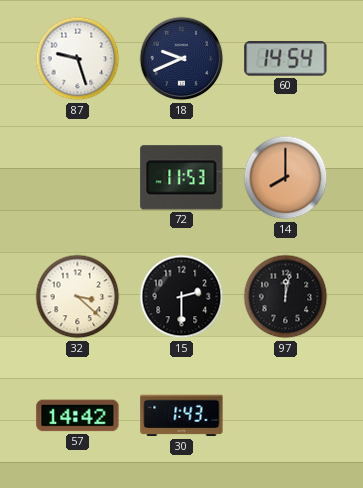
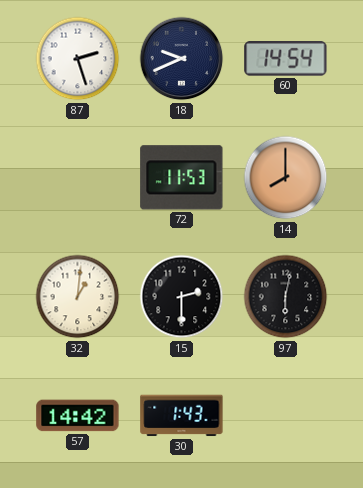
87: 9:27 -> 2:27
32: 3:22 -> 1:01
97: 12:02 -> 6:02
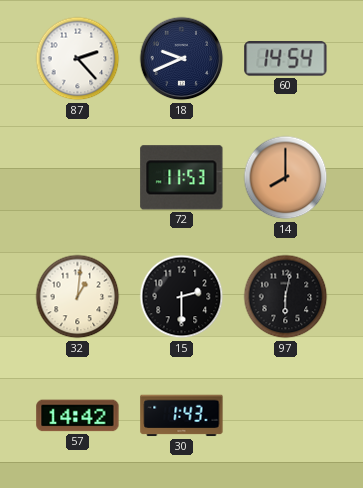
87: 2:27 -> 2:23
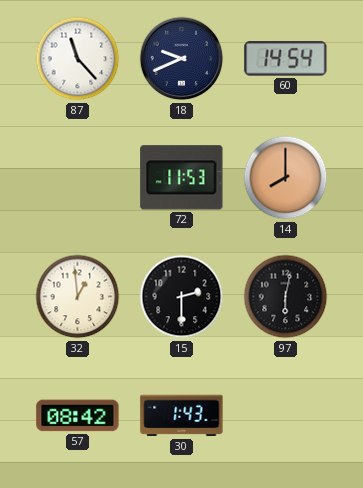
87: 2:23 -> 11:23
32: 1:01 -> 12:59
57: 14:42 -> 08:42
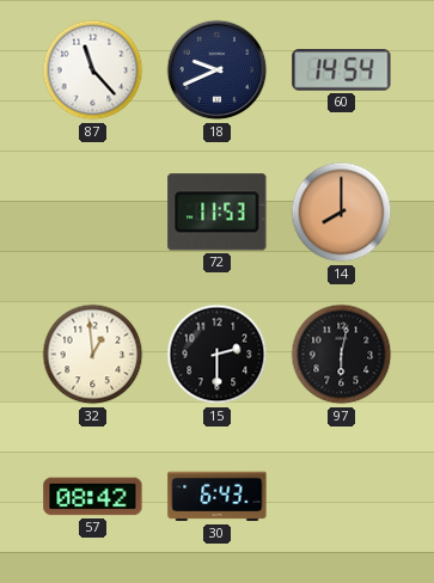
30: 1:43 -> 6:43
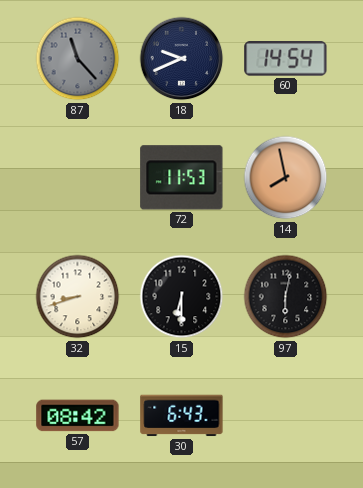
87 dial: white -> grey
14: 8:00 -> 7:58
32: 12:59 -> 8:42
15: 2:30 -> 6:30
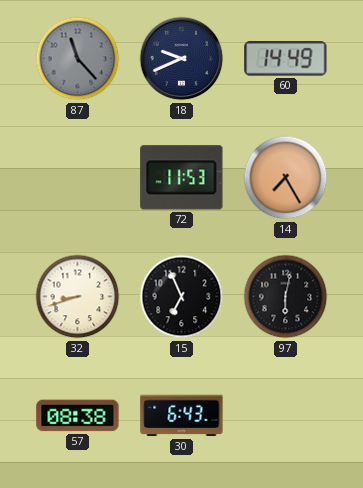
60: 14:54 -> 14:49
14: 7:58 -> 7:25
15: 6:30 -> 6:56
57: 08:42 -> 08:38
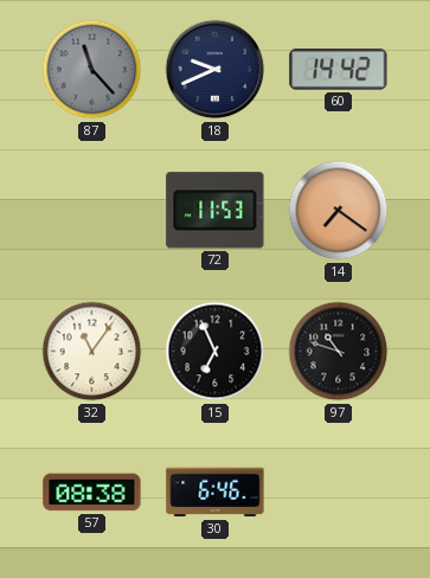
60: 14:49 -> 14:42
14: 7:25 -> 7:21
32: 8:42 -> 11:06
97: 6:02 -> 10:48
30: 6:43 -> 6:46
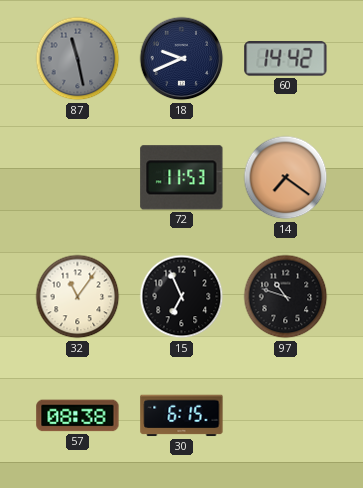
87: 11:23 -> 11:28
30: 6:46 -> 6:15
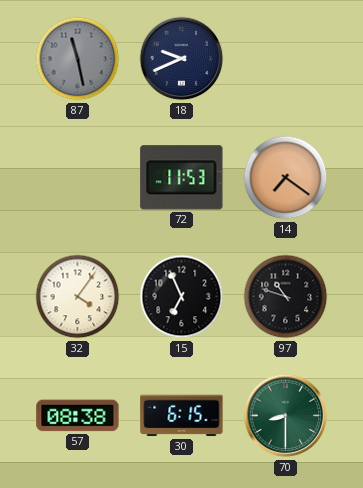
60: 14:42 -> none
32: 11:06 -> 4:06
70: none -> 8:30
